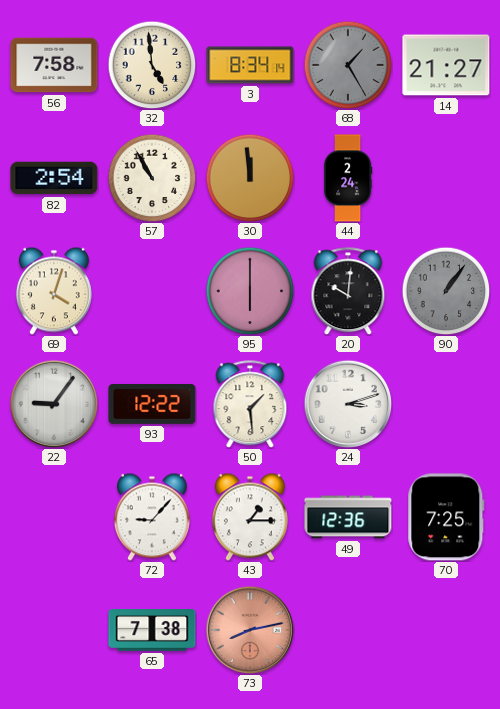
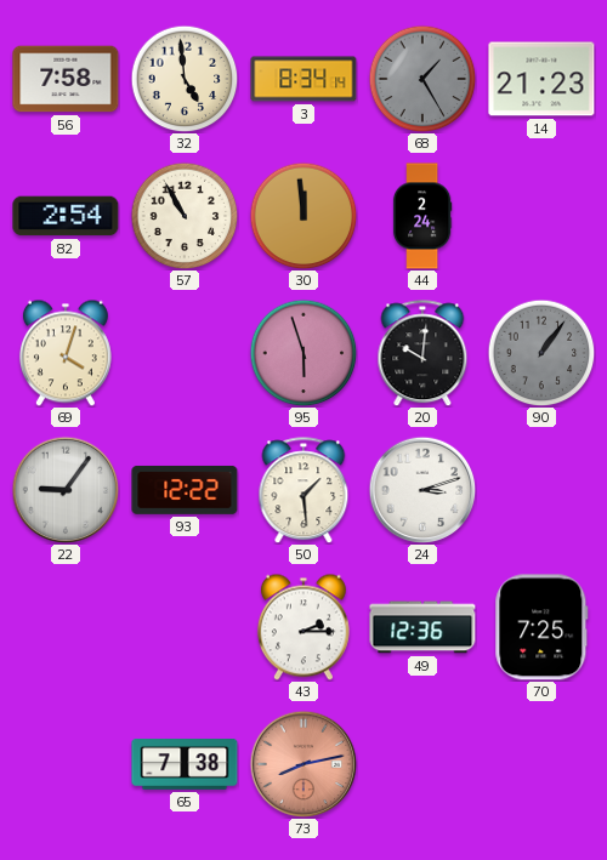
14: 21:27 -> 21:23
95: 6:00 -> 5:57
72: 9:07 -> none
43: 1:15 -> 2:15
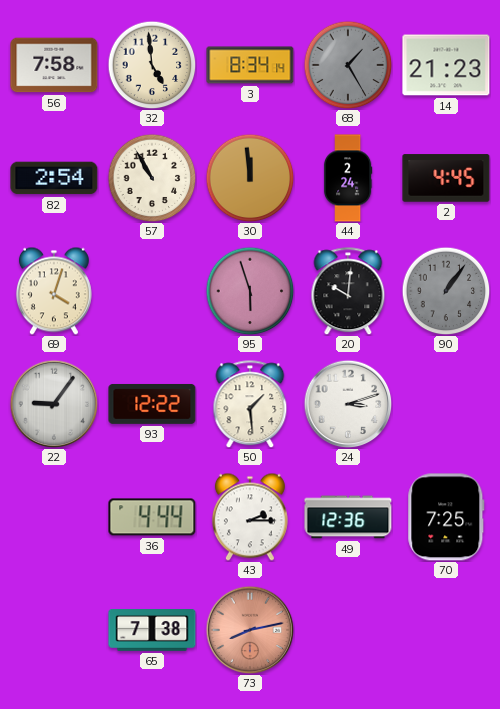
2: none -> 4:45
36: none -> 4:44
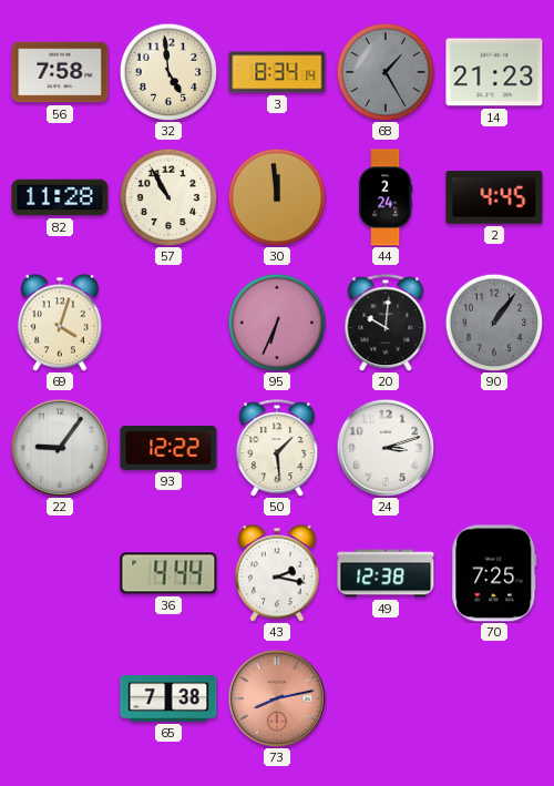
82: 2:54 -> 11:28
95: 5:57 -> 6:34
43: 2:15 -> 2:17
49: 12:36 -> 12:38
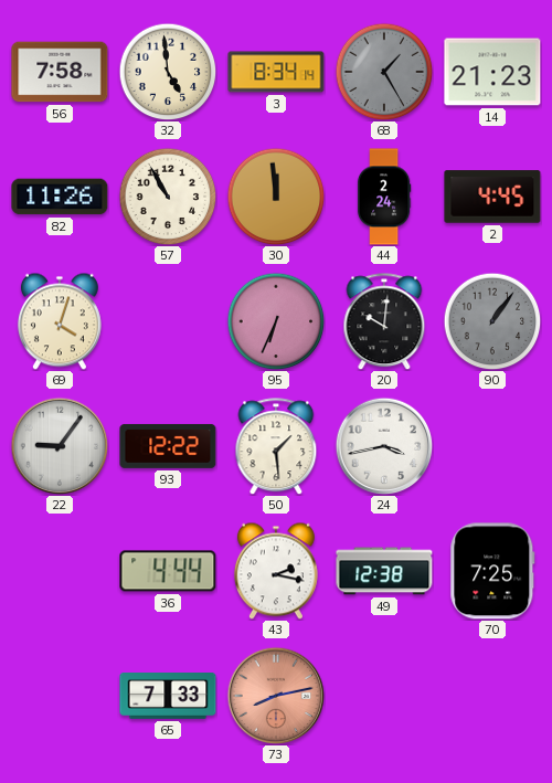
82: 11:28 -> 11:26
24: 3:12 -> 3:43
65: 7:38 -> 7:33
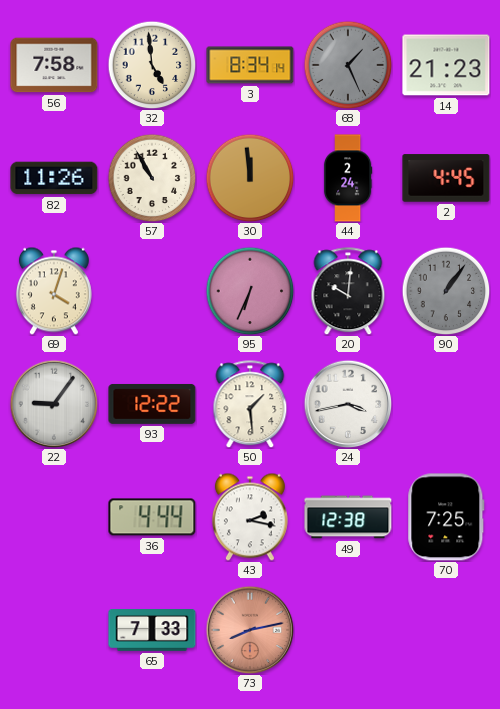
68: 1:25 -> 1:26
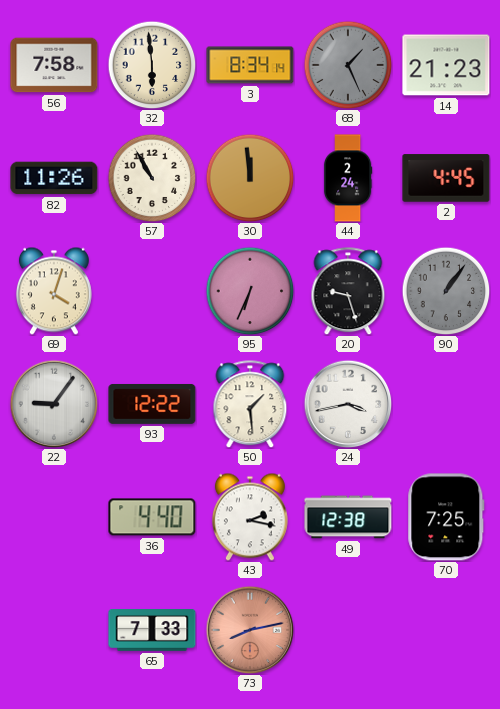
32: 4:59 -> 5:59
20: 10:01 -> 9:27
36: 4:44 -> 4:40
